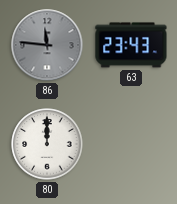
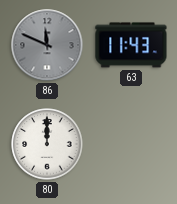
86: 11:46 -> 11:49
63: 23:43 -> 11:43
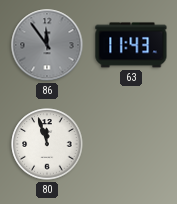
86: 11:49 -> 11:54
80: 12:00 -> 11:57
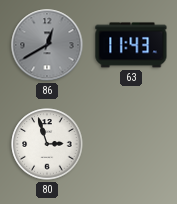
86: 11:54 -> 12:40
80: 11:57 -> 2:57
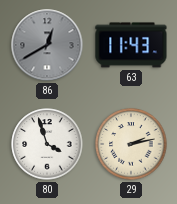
80: 2:57 -> 3:57
29: none -> 2:13
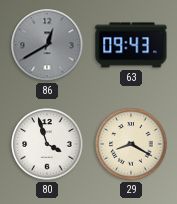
63: 11:43 -> 09:43
29: 2:13 -> 8:20
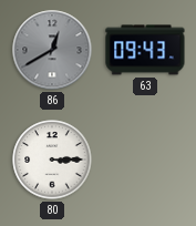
80: 3:57 -> 3:15
29: 8:20 -> none
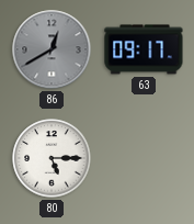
63: 09:43 -> 09:17
80: 3:15 -> 5:15
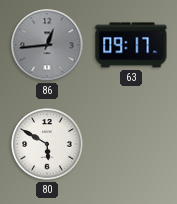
86: 12:40 -> 12:44
80: 5:15 -> 5:50
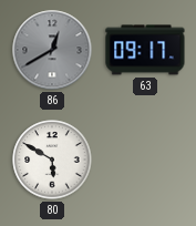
86: 12:44 -> 12:40
